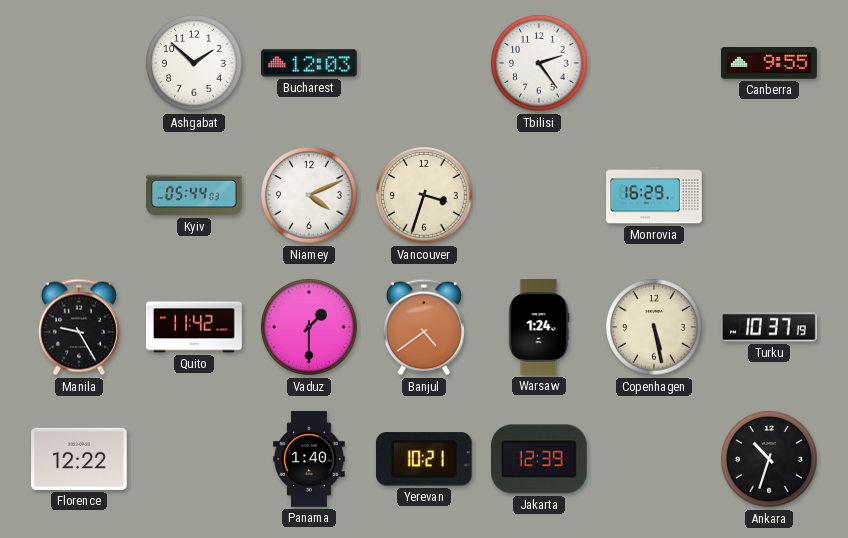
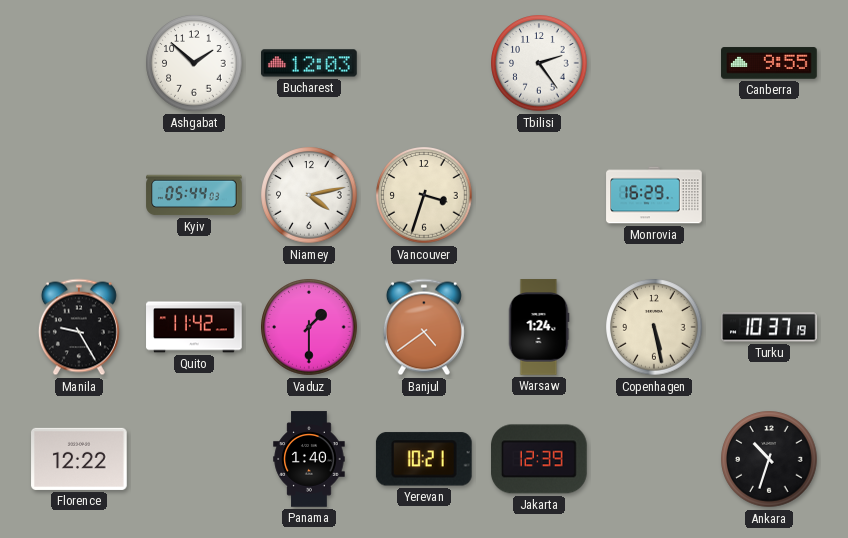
Niamey: 4:11 -> 4:13
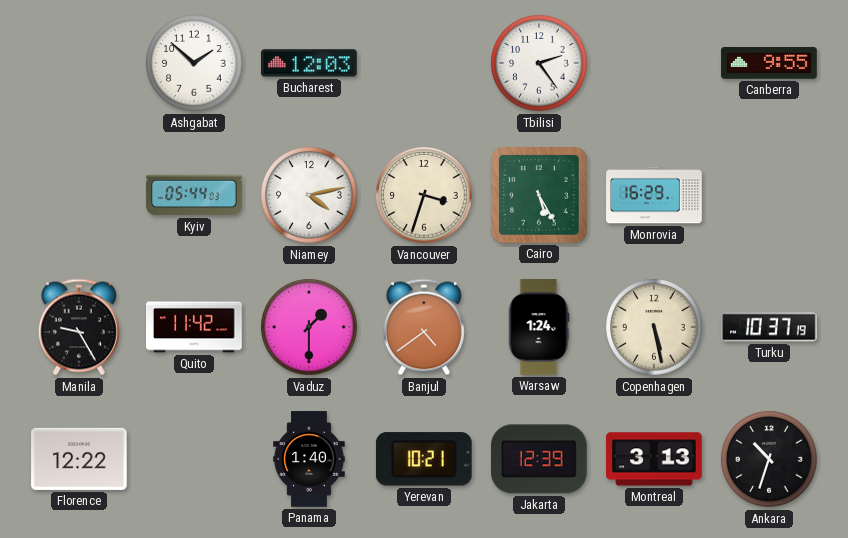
Cairo: none -> 5:25
Montreal: none -> 3:13
